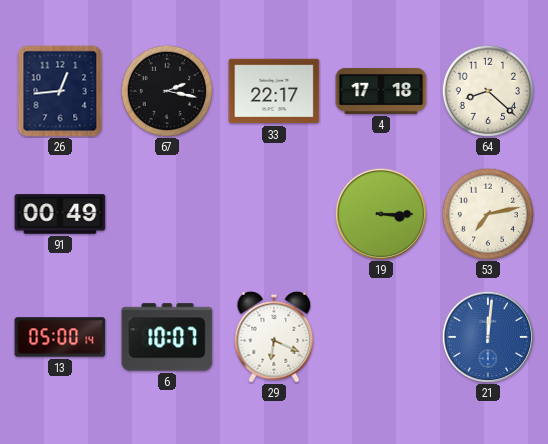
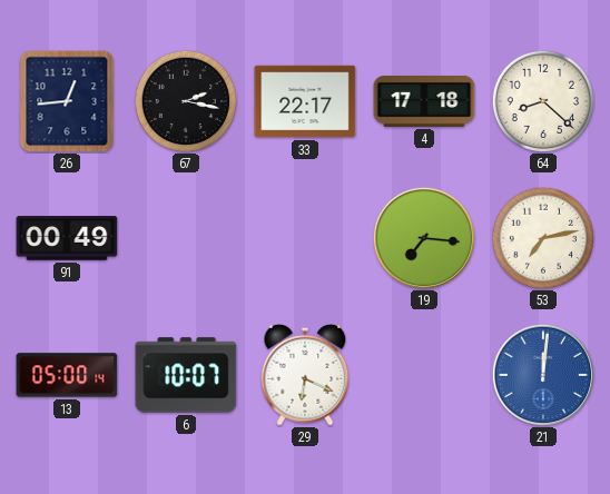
19: 3:15 -> 7:16
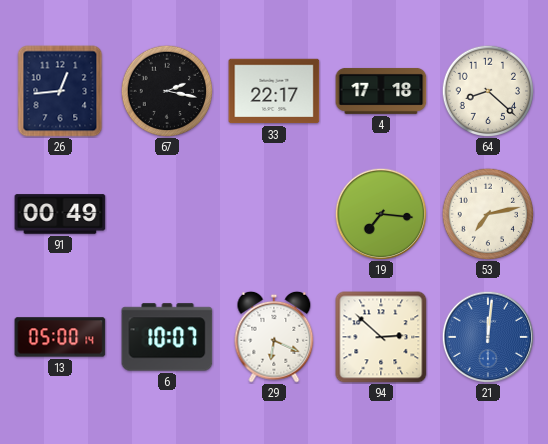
94: none -> 2:52
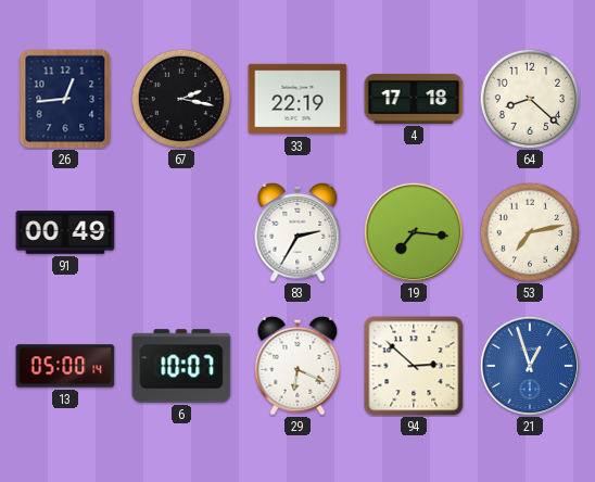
33: 22:17 -> 22:19
83: none -> 2:35
21: 12:01 -> 12:57
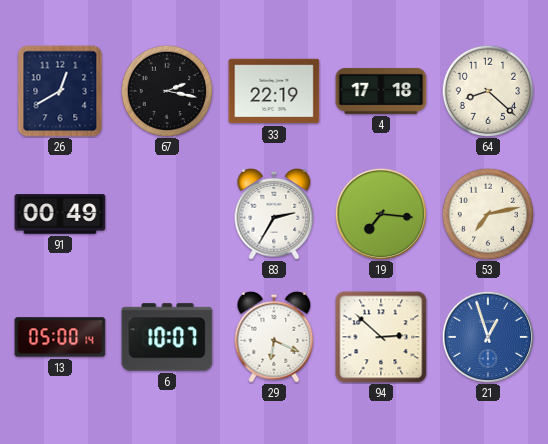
26: 12:44 -> 12:40
